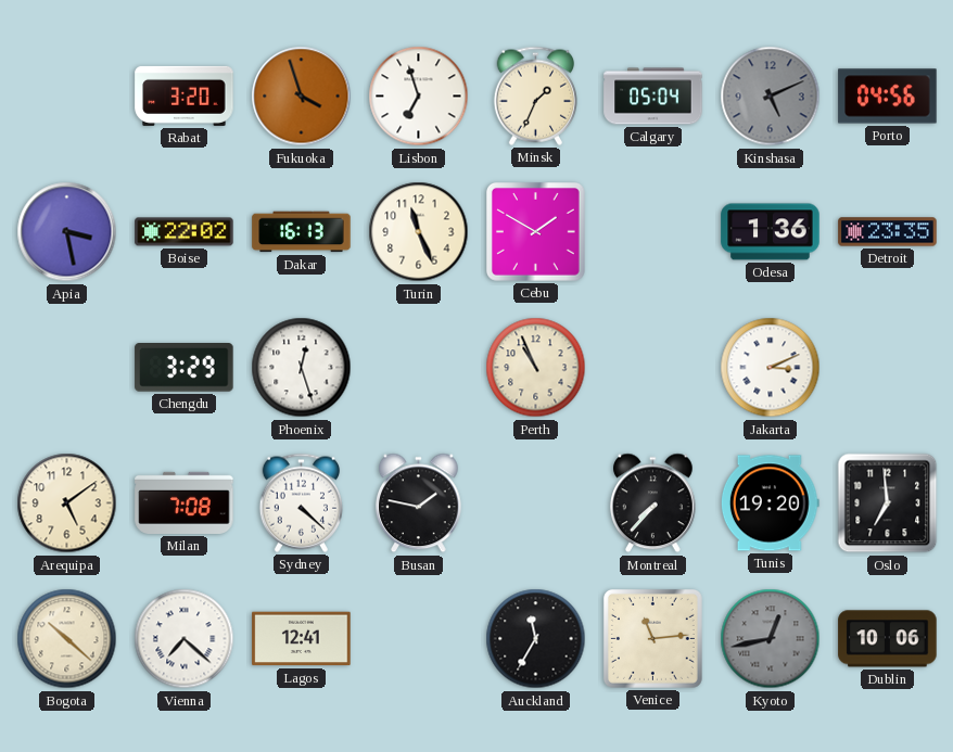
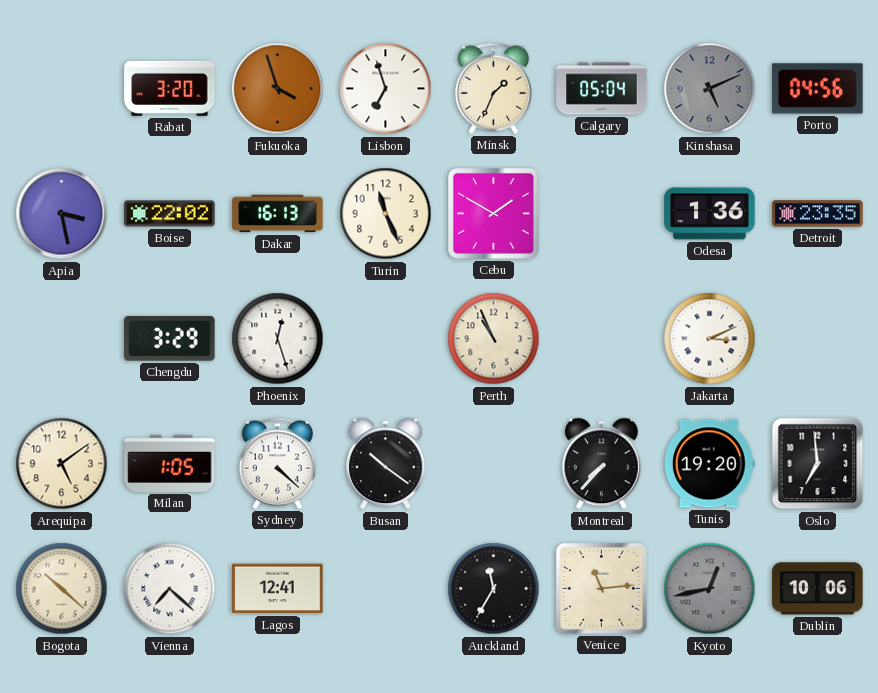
Milan: 7:08 -> 1:05
Busan: 1:47 -> 10:21
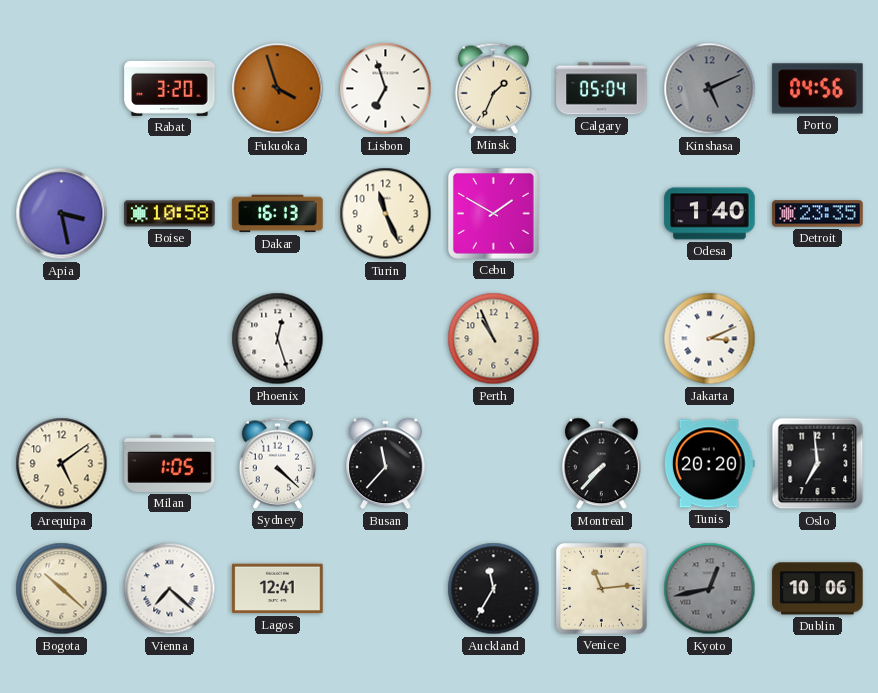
Boise: 22:02 -> 10:58
Odesa: 1:36 -> 1:40
Chengdu: 3:29 -> none
Busan: 10:21 -> 11:37
Tunis: 19:20 -> 20:20
